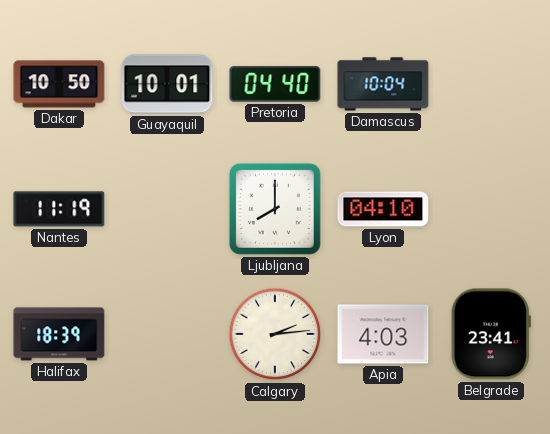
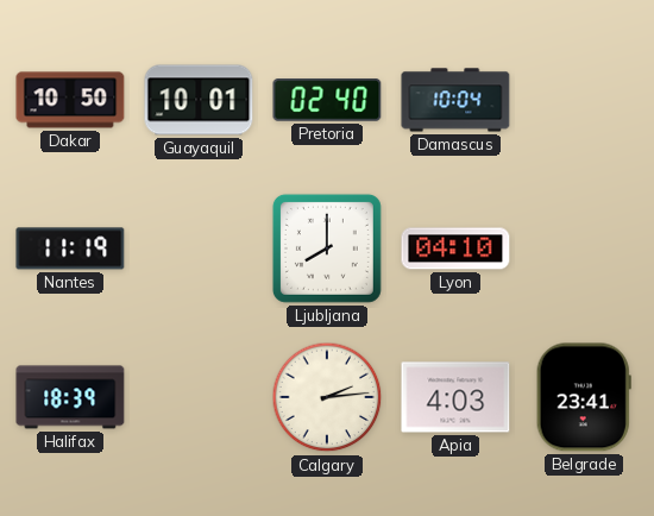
Pretoria: 04:40 -> 02:40
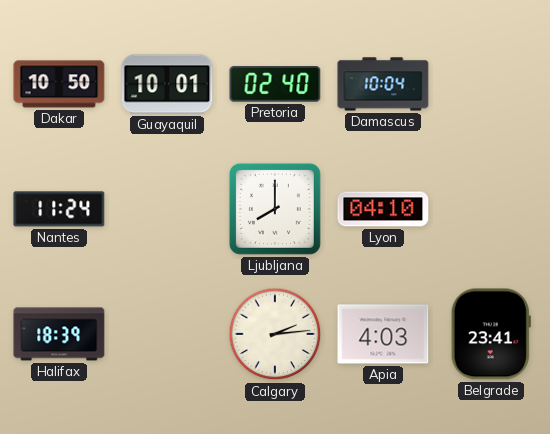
Nantes: 11:19 -> 11:24
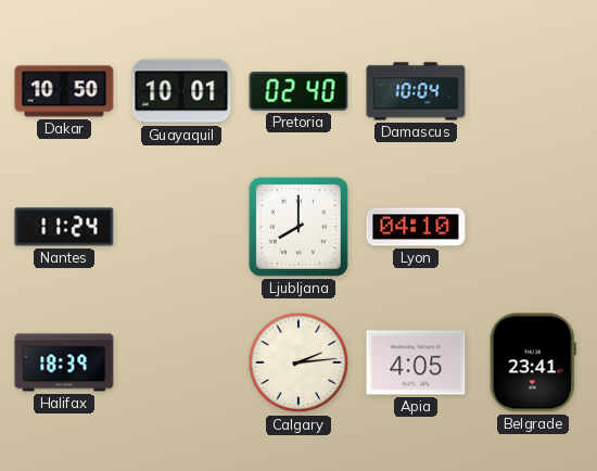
Apia: 4:03 -> 4:05
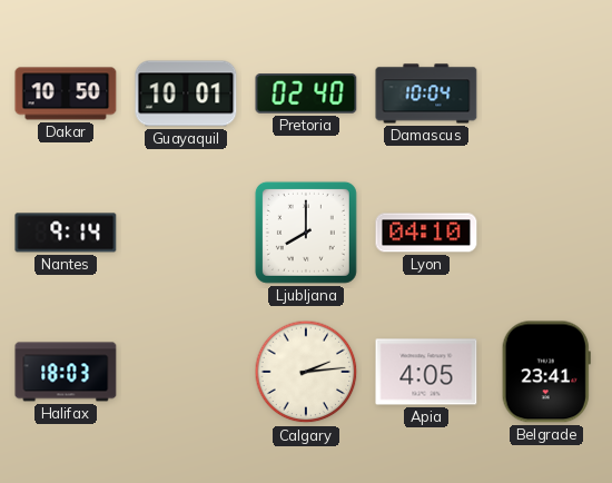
Nantes: 11:24 -> 9:14
Halifax: 18:39 -> 18:03
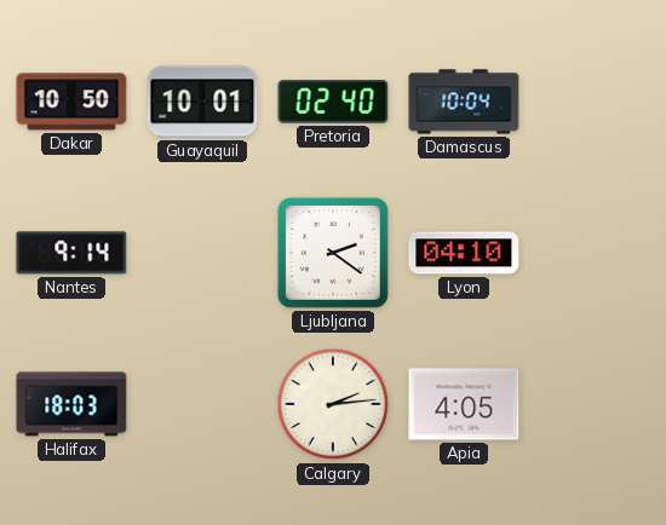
Ljubljana: 8:00 -> 2:21
Belgrade: 23:41 -> none
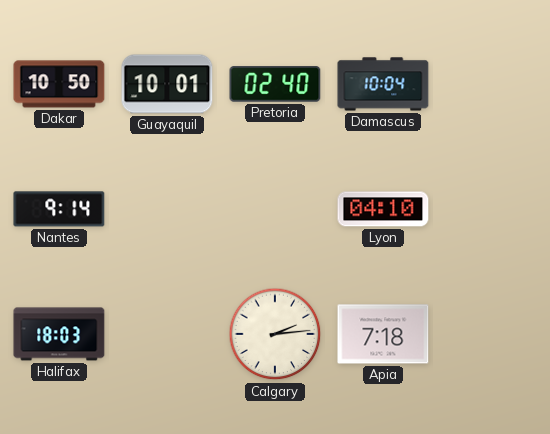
Ljubljana: 2:21 -> none
Apia: 4:05 -> 7:18
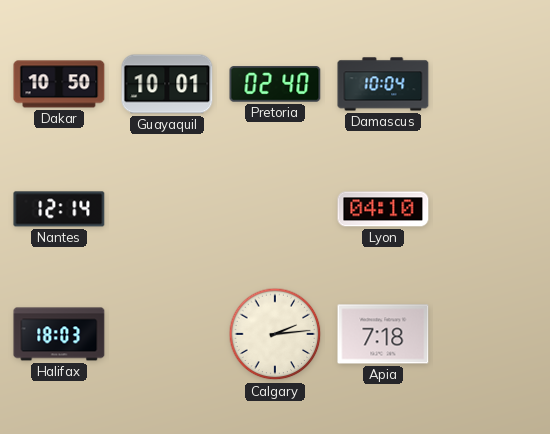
Nantes: 9:14 -> 12:14
